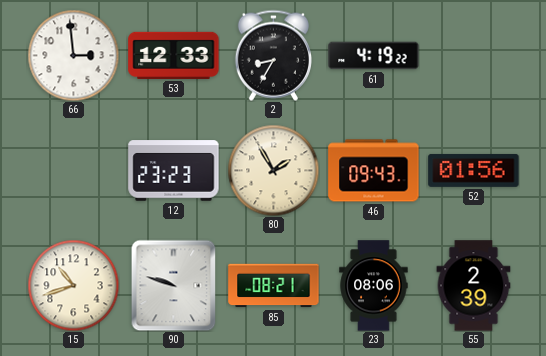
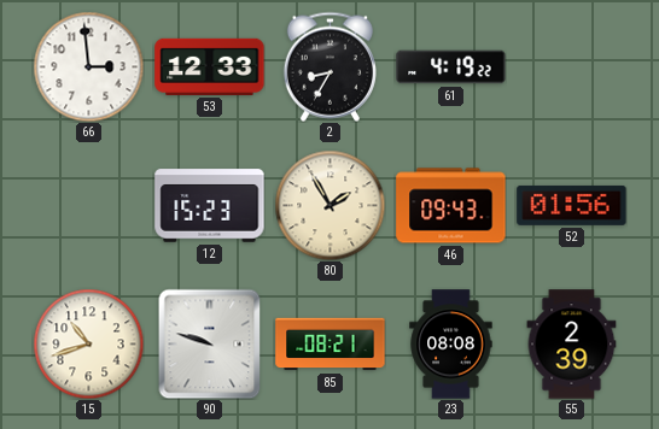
12: 23:23 -> 15:23
23: 08:06 -> 08:08
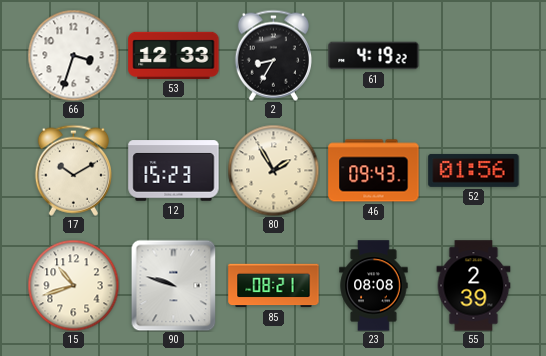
66: 2:59 -> 3:33
17: none -> 10:10
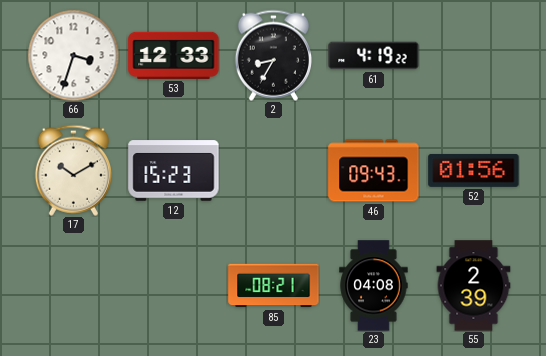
80: 1:55 -> none
15: 10:42 -> none
90: 9:48 -> none
23: 08:08 -> 04:08
